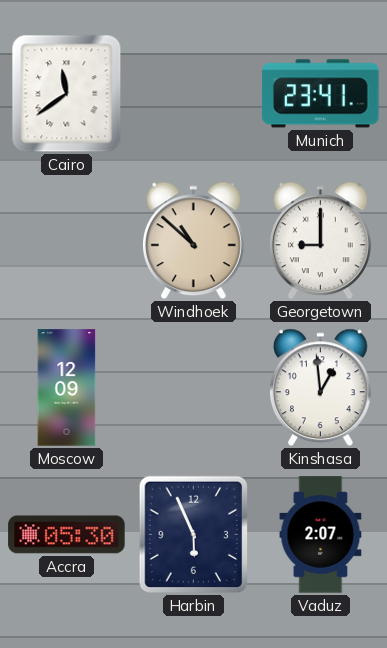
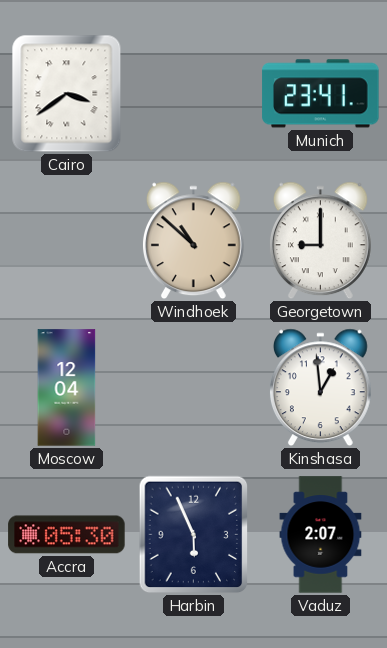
Cairo: 11:39 -> 3:39
Moscow: 12:09 -> 12:04
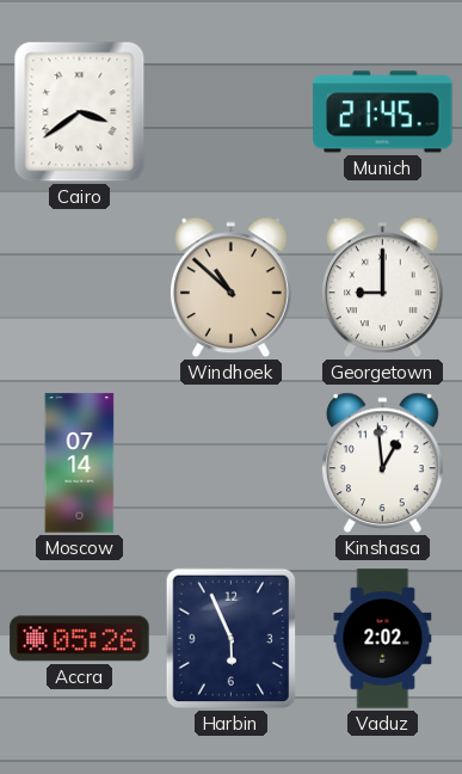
Munich: 23:41 -> 21:45
Moscow: 12:04 -> 07:14
Accra: 05:30 -> 05:26
Vaduz: 2:07 -> 2:02
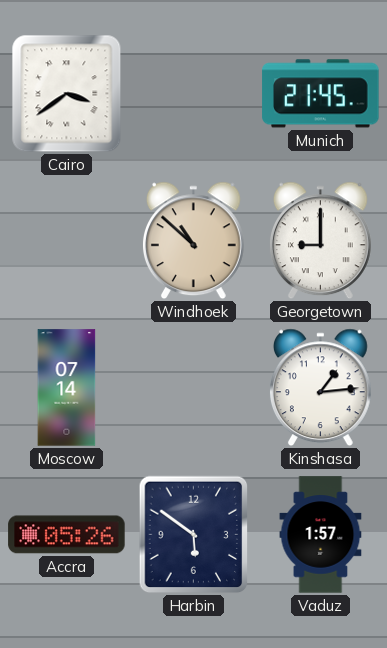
Kinshasa: 12:59 -> 1:14
Harbin: 5:56 -> 5:51
Vaduz: 2:02 -> 1:57
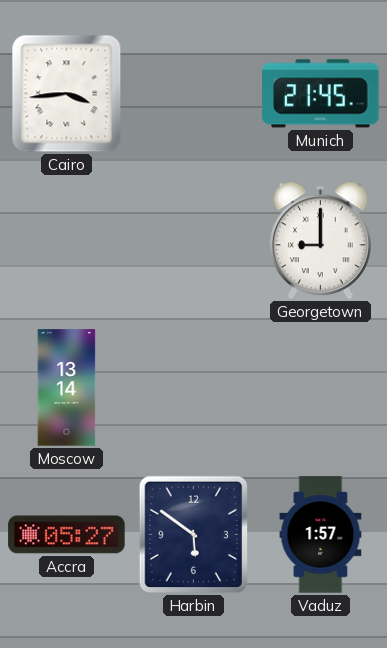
Cairo: 3:39 -> 3:44
Windhoek: 10:52 -> none
Moscow: 07:14 -> 13:14
Kinshasa: 1:14 -> none
Accra: 05:26 -> 05:27
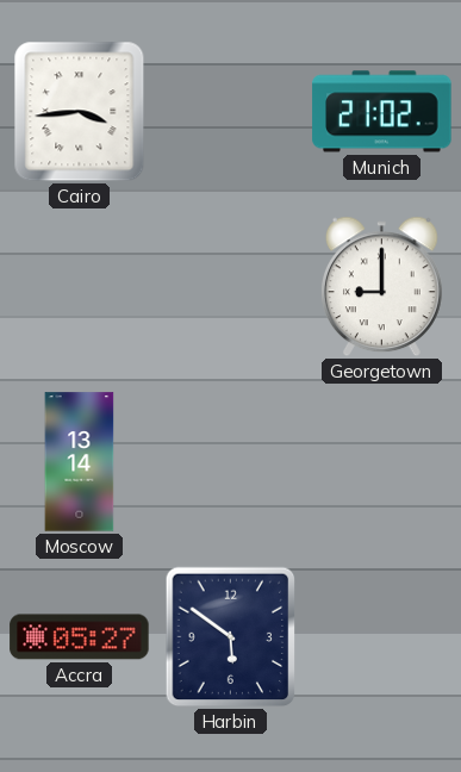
Munich: 21:45 -> 21:02
Vaduz: 1:57 -> none
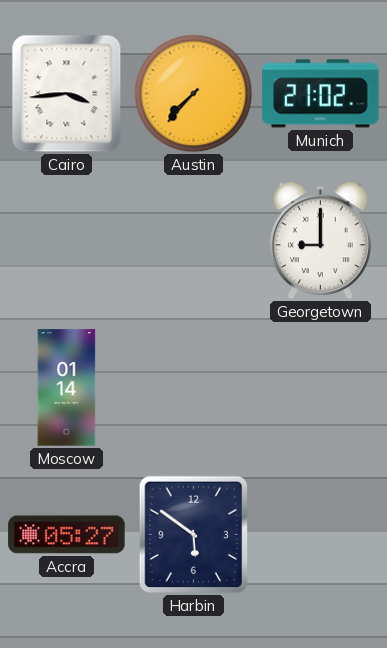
Austin: none -> 7:37
Moscow: 13:14 -> 01:14
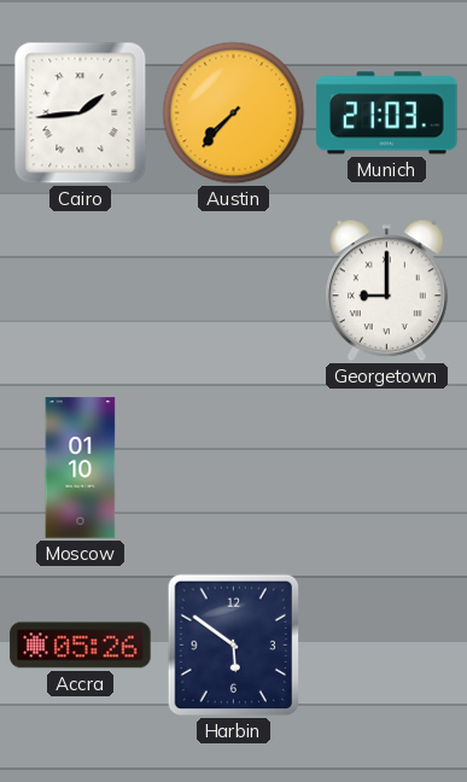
Cairo: 3:44 -> 1:44
Munich: 21:02 -> 21:03
Moscow: 01:14 -> 01:10
Accra: 05:27 -> 05:26
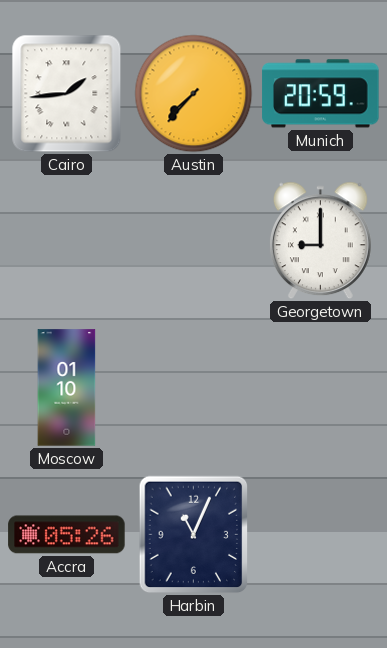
Munich: 21:03 -> 20:59
Harbin: 5:51 -> 11:04
